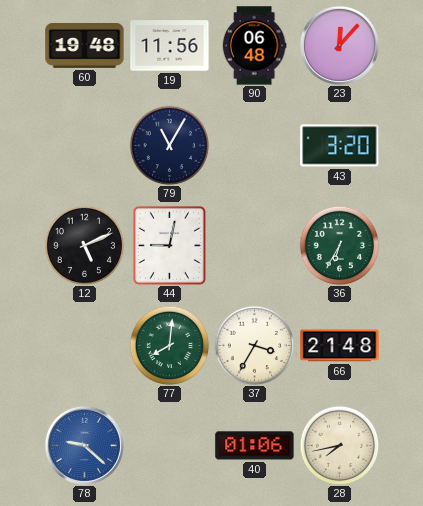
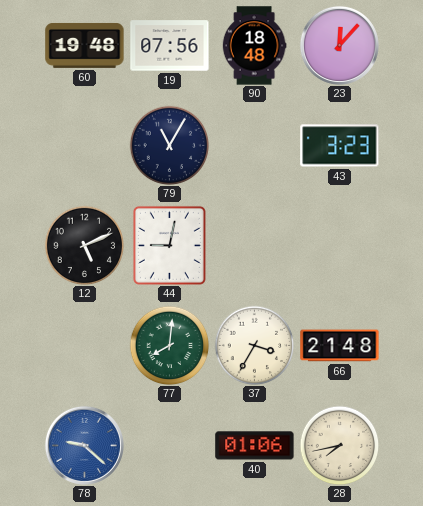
19: 11:56 -> 07:56
90: 06:48 -> 18:48
43: 3:20 -> 3:23
36: 6:35 -> none
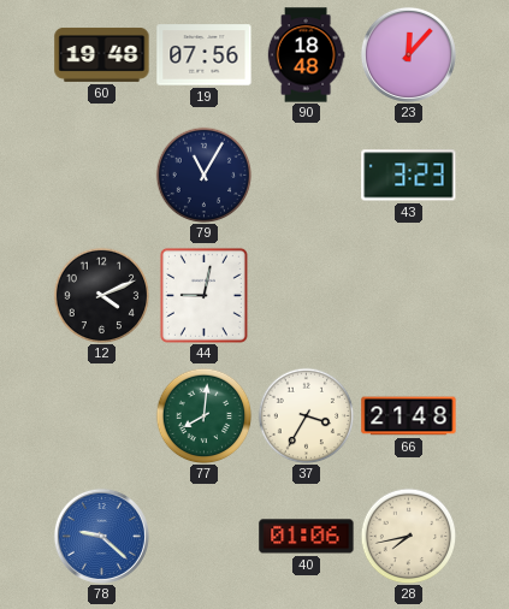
12: 5:11 -> 4:11
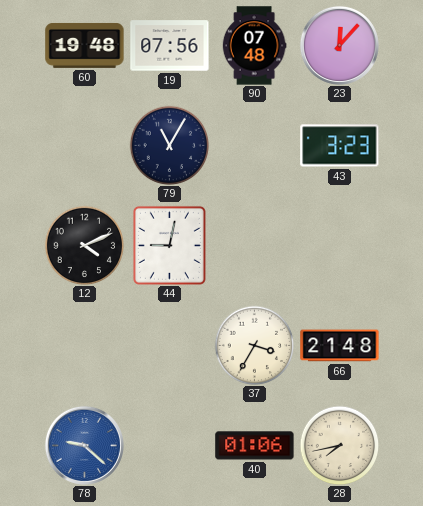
90: 18:48 -> 07:48
77: 8:01 -> none
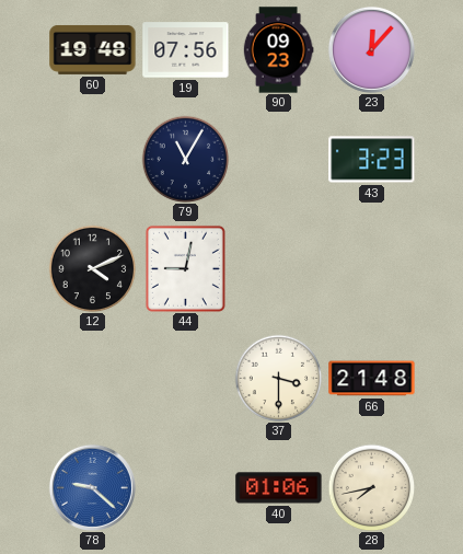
90: 07:48 -> 09:23
37: 3:35 -> 3:30
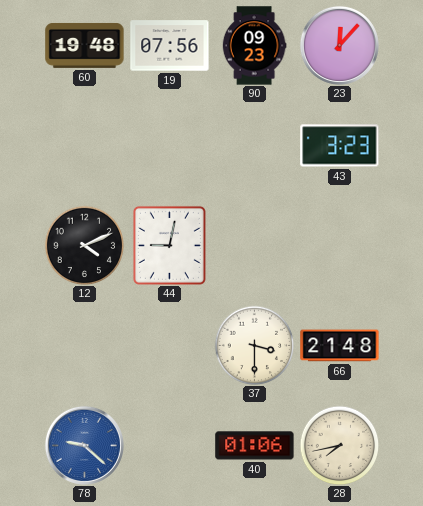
79: 11:05 -> none
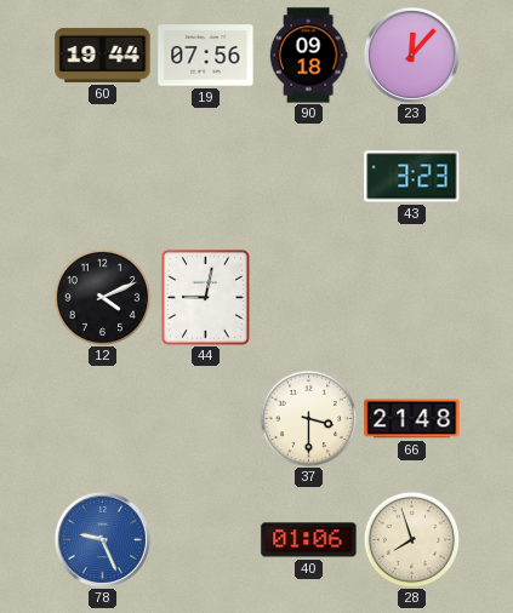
60: 19:48 -> 19:44
90: 09:23 -> 09:18
78: 9:22 -> 9:26
28: 7:43 -> 7:57
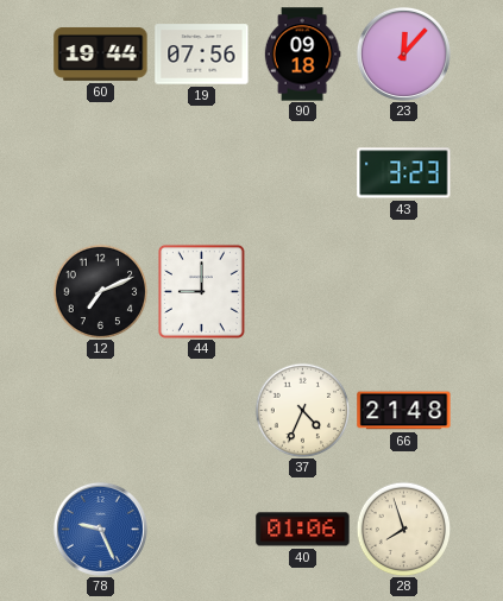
12: 4:11 -> 7:11
44: 9:02 -> 9:00
37: 3:30 -> 4:34
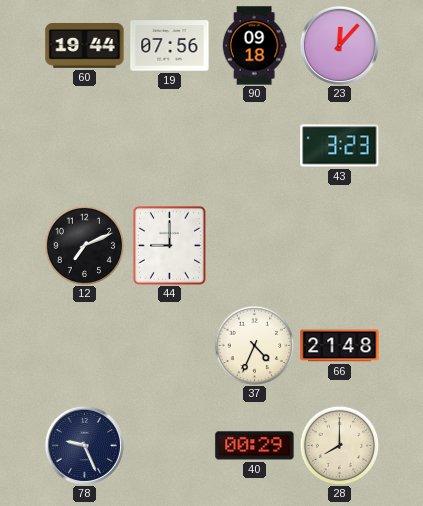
78 dial: blue -> navy
40: 01:06 -> 00:29
28: 7:57 -> 8:00
